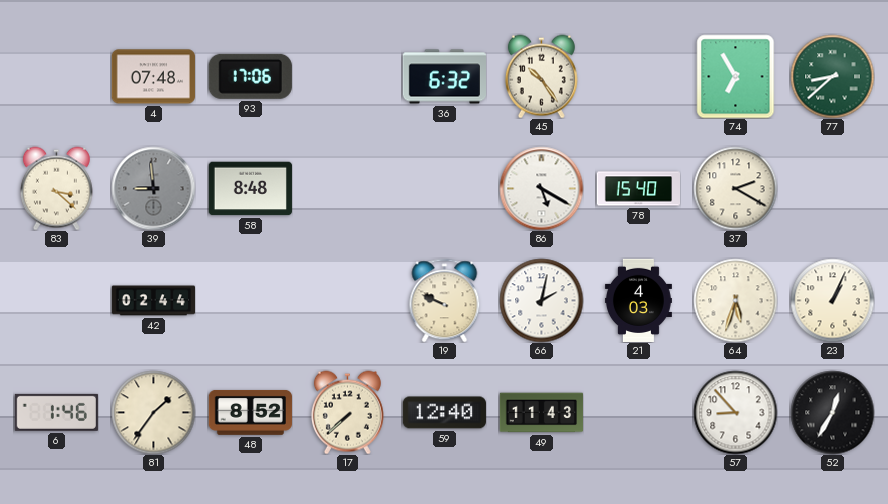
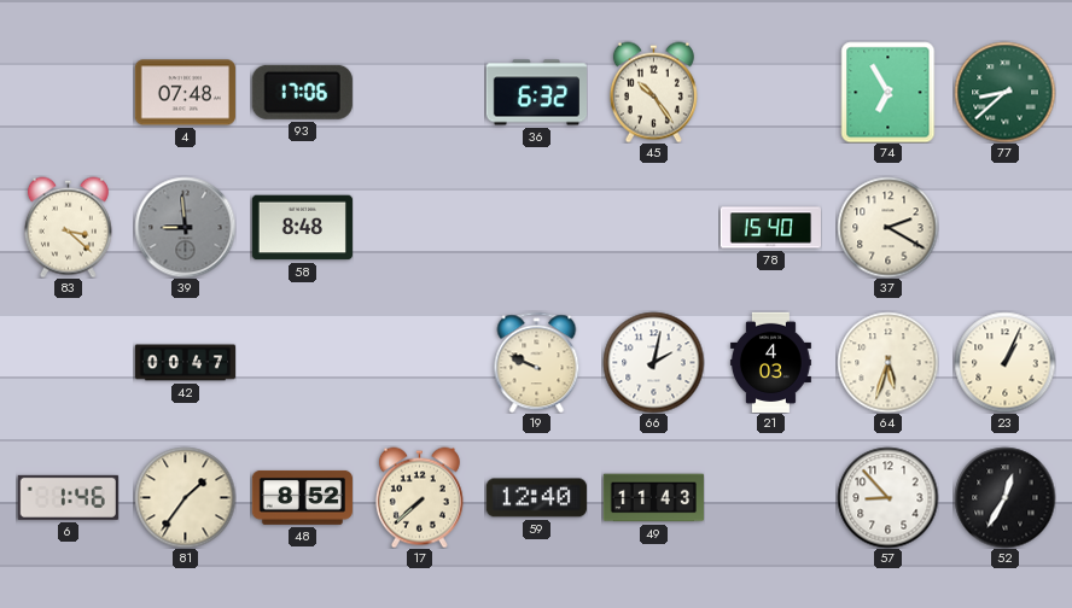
86: 5:20 -> none
42: 02:44 -> 00:47
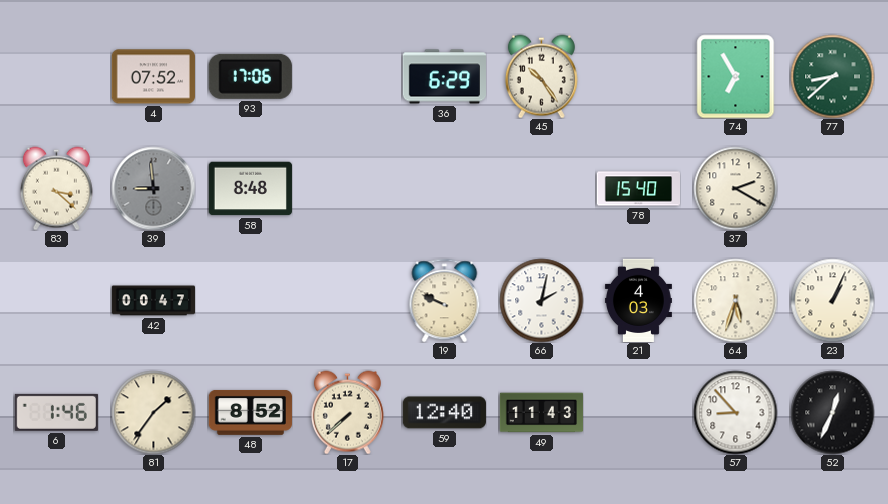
4: 07:48 -> 07:52
36: 6:32 -> 6:29
52: 12:35 -> 12:34
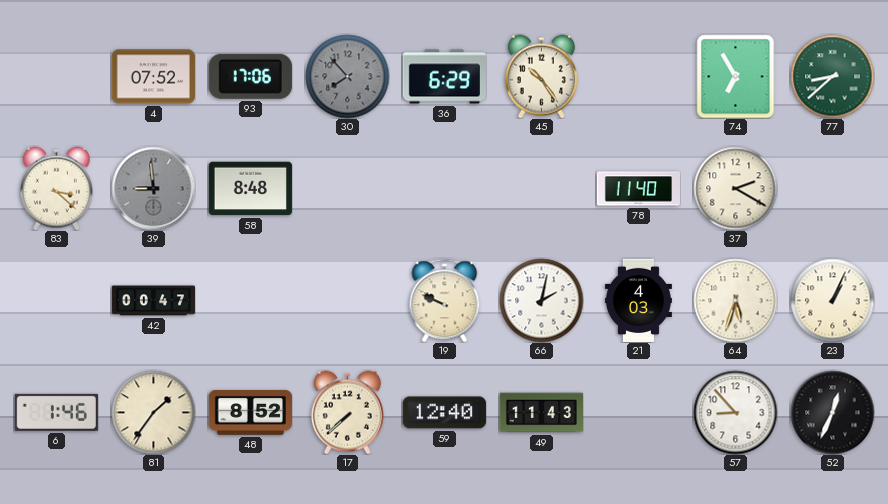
30: none -> 7:53
78: 15:40 -> 11:40
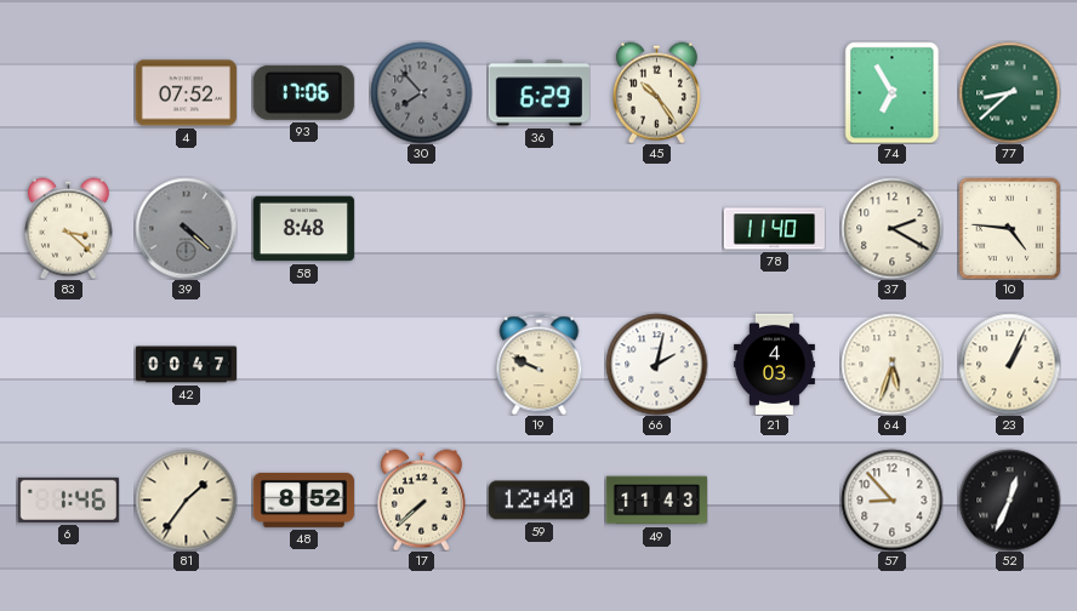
39: 8:59 -> 4:22
10: none -> 4:46
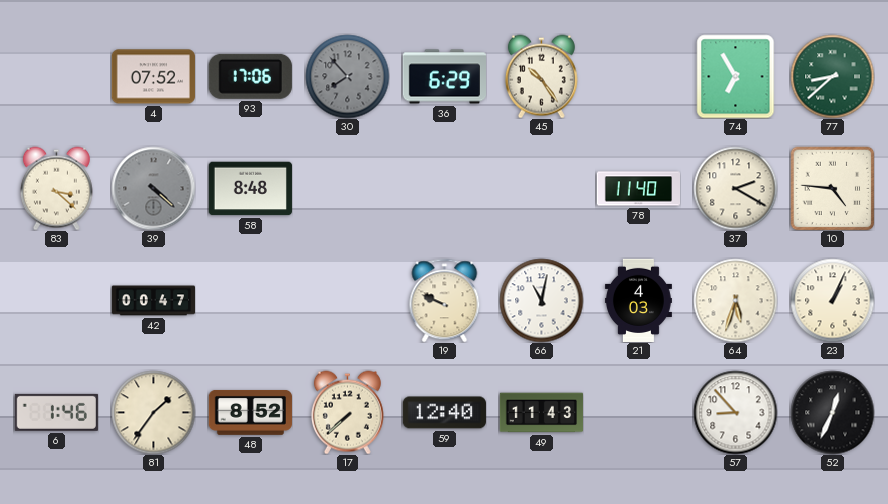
66: 2:02 -> 11:02
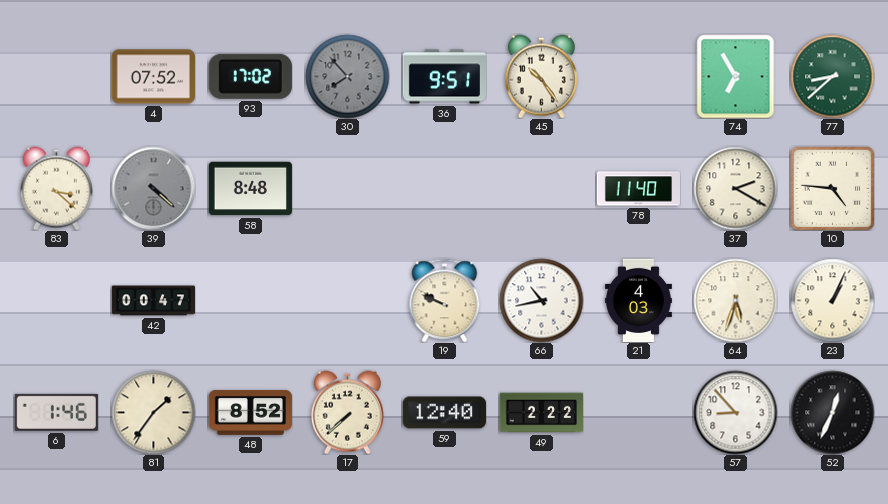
93: 17:06 -> 17:02
36: 6:29 -> 9:51
66: 11:02 -> 10:43
49: 11:43 -> 2:22
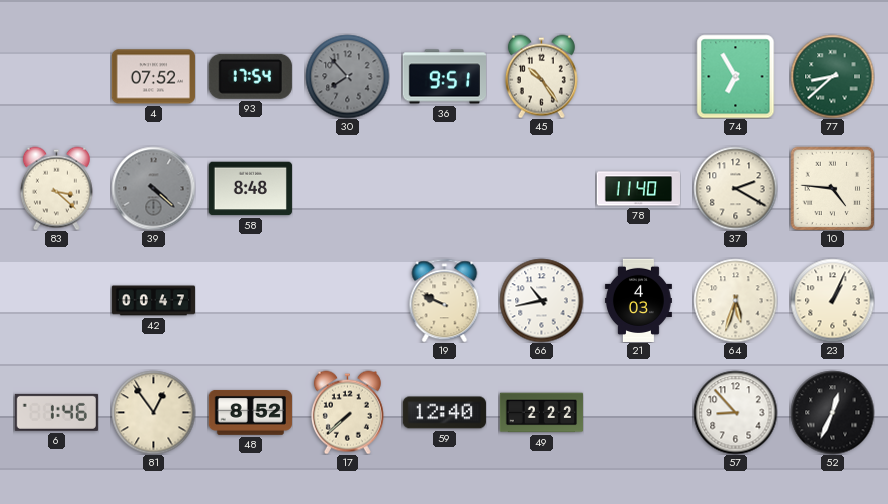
93: 17:02 -> 17:54
81: 1:36 -> 12:54
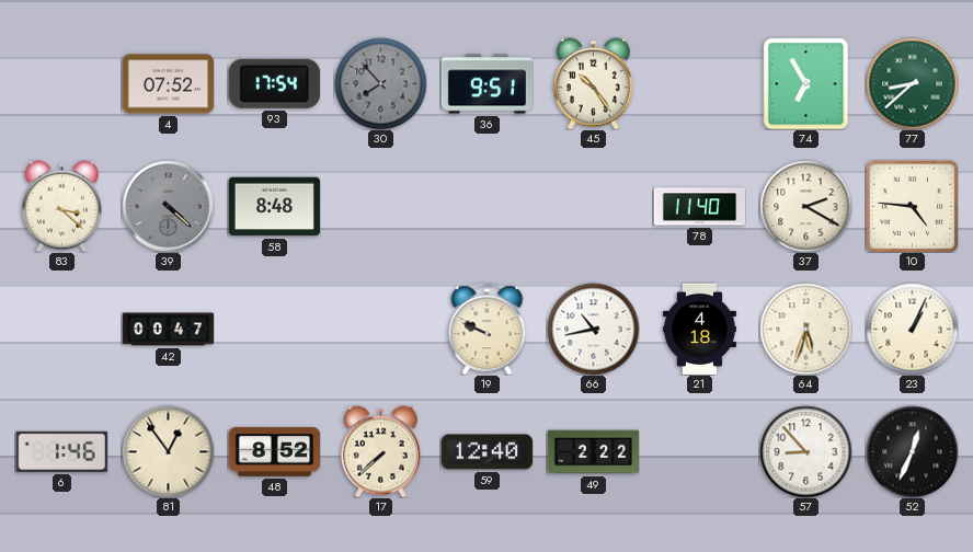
21: 4:03 -> 4:18
